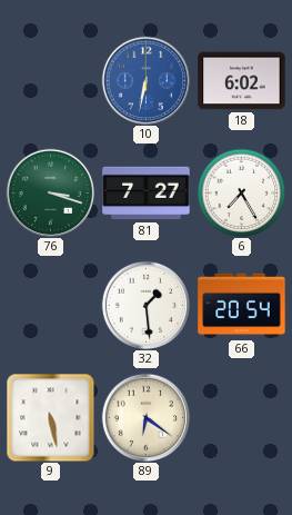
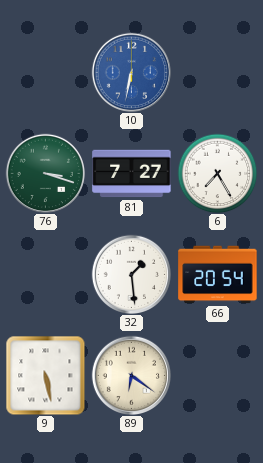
18: 6:02 -> none
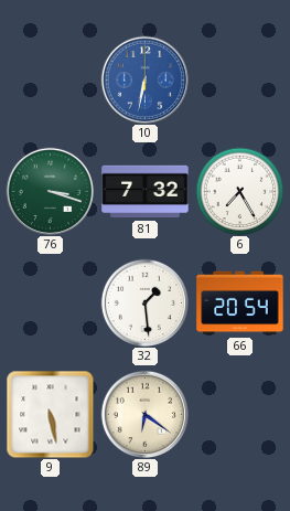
81: 7:27 -> 7:32
